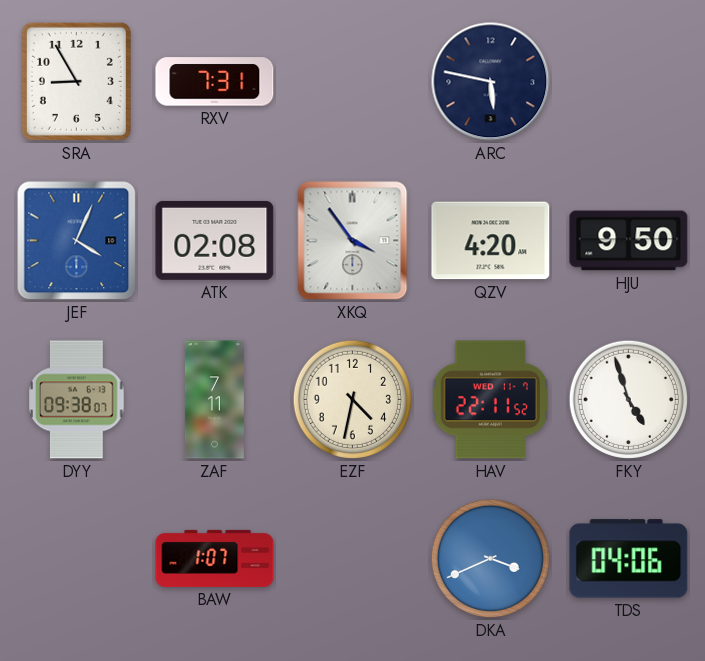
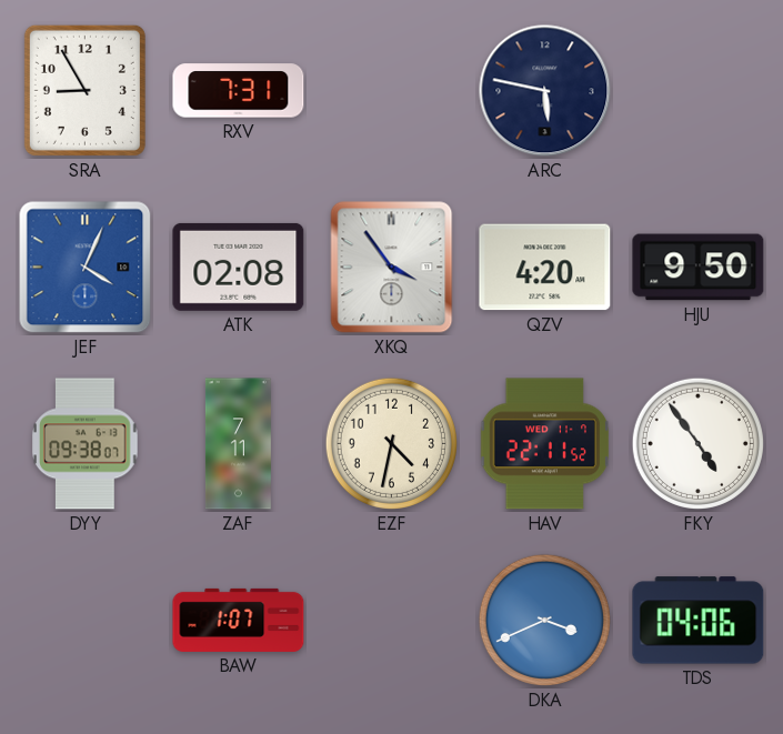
FKY: 4:57 -> 4:54
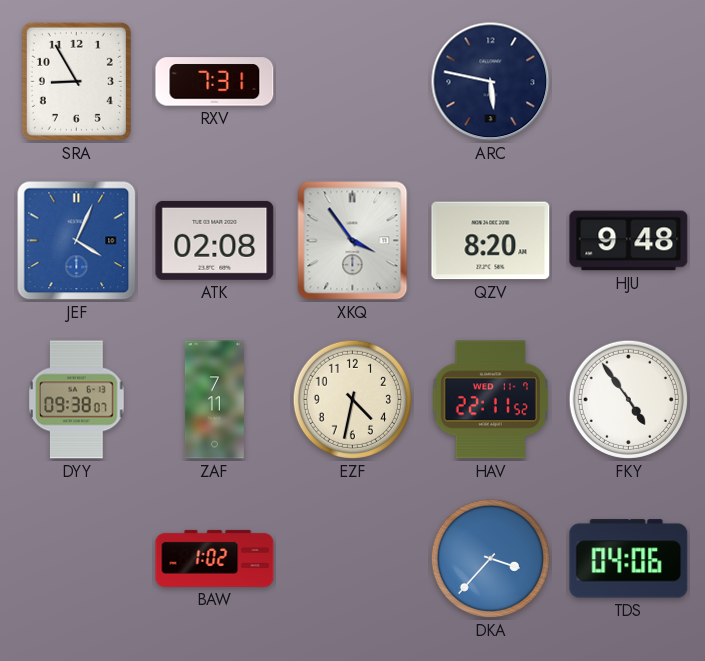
QZV: 4:20 -> 8:20
HJU: 9:50 -> 9:48
BAW: 1:07 -> 1:02
DKA: 3:41 -> 3:37
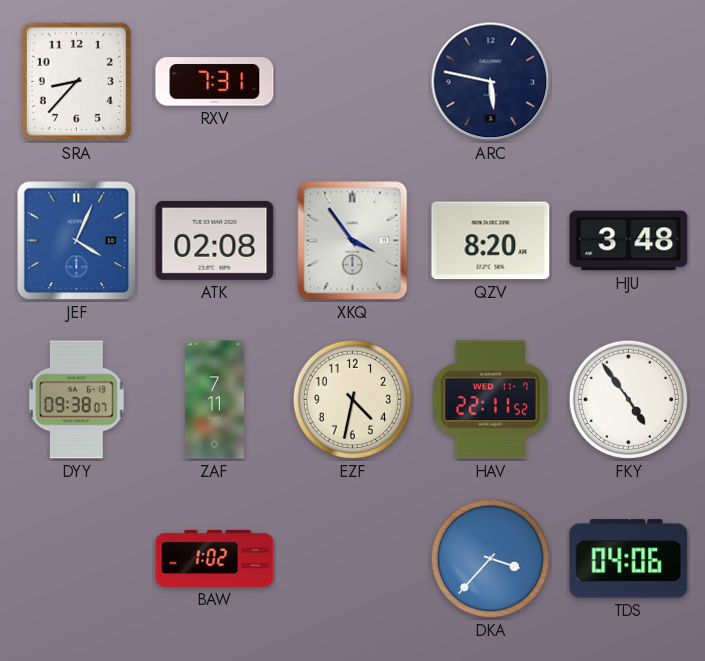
SRA: 8:55 -> 8:37
HJU: 9:48 -> 3:48
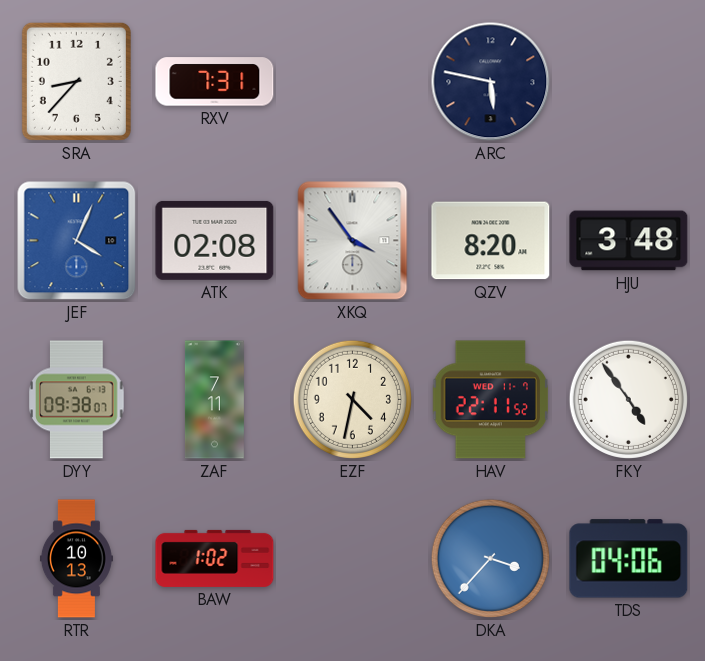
RTR: none -> 10:13
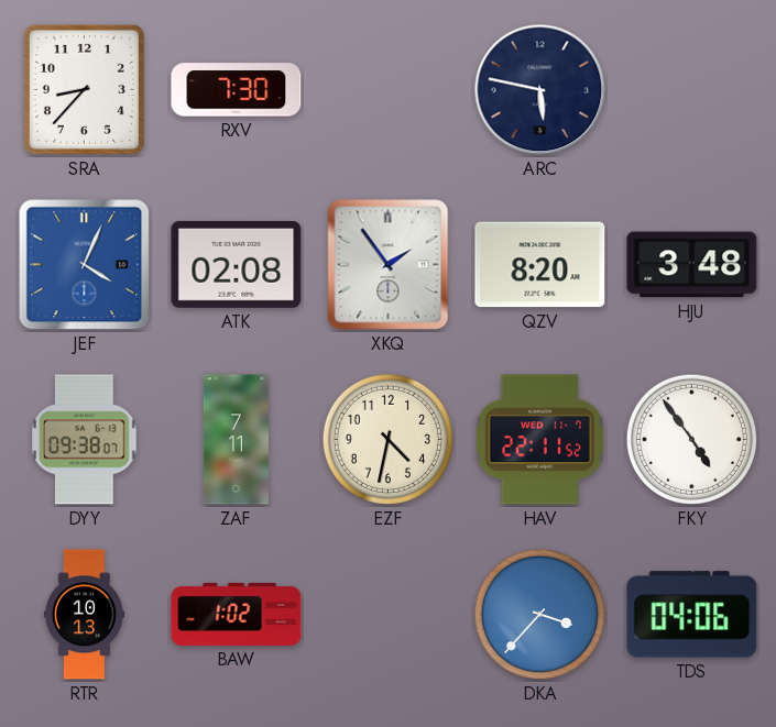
RXV: 7:31 -> 7:30
XKQ: 3:54 -> 1:54
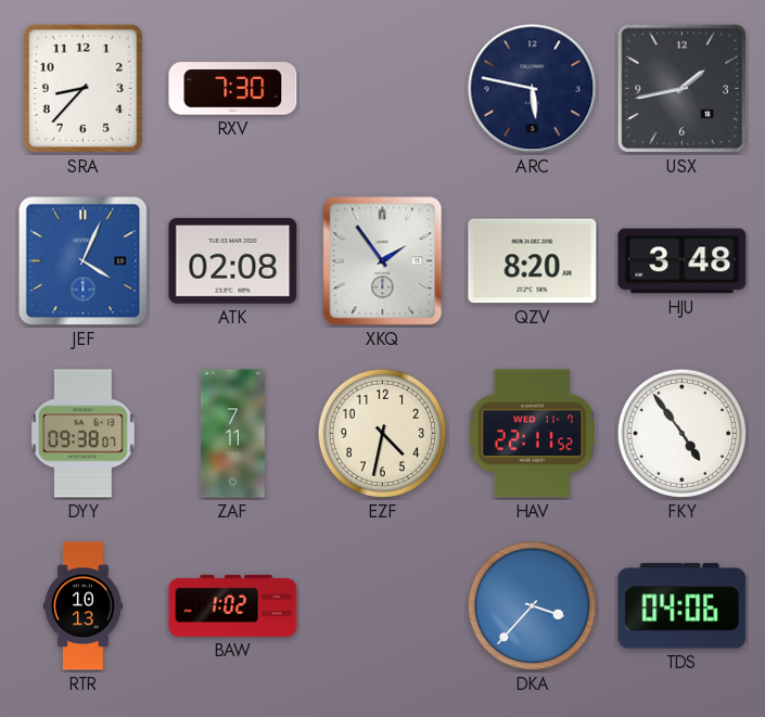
USX: none -> 1:43
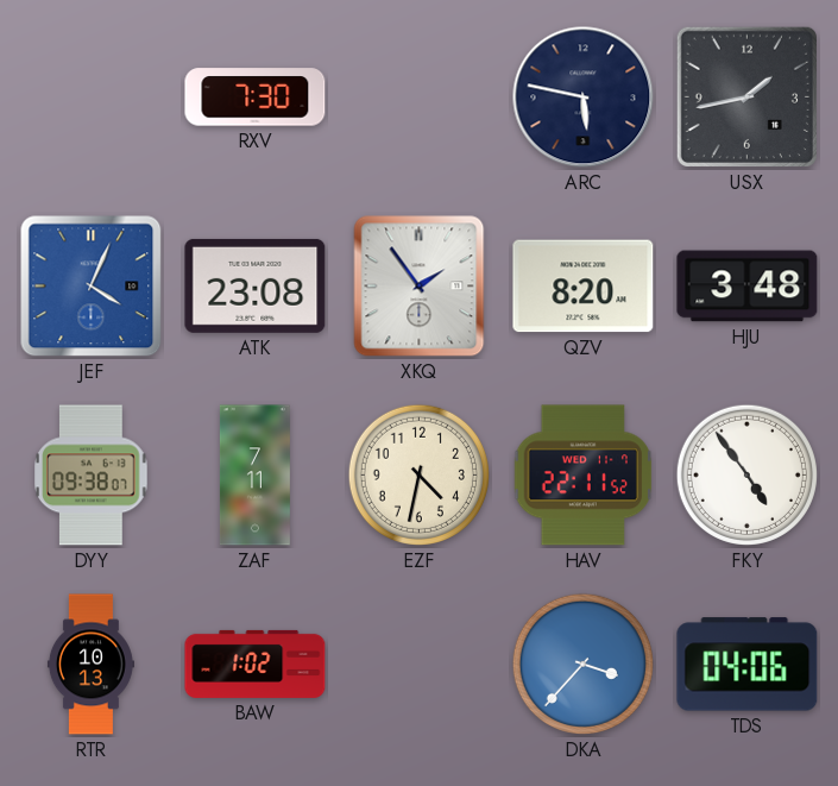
SRA: 8:37 -> none
ATK: 02:08 -> 23:08
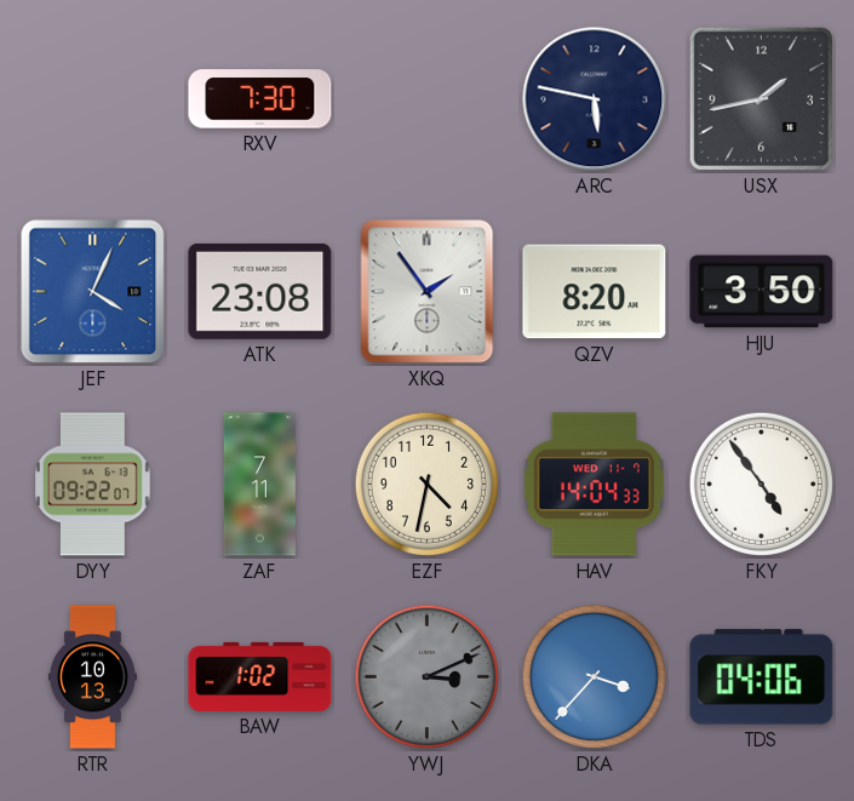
HJU: 3:48 -> 3:50
DYY: 09:38 -> 09:22
HAV: 22:11 -> 14:04
YWJ: none -> 3:11
